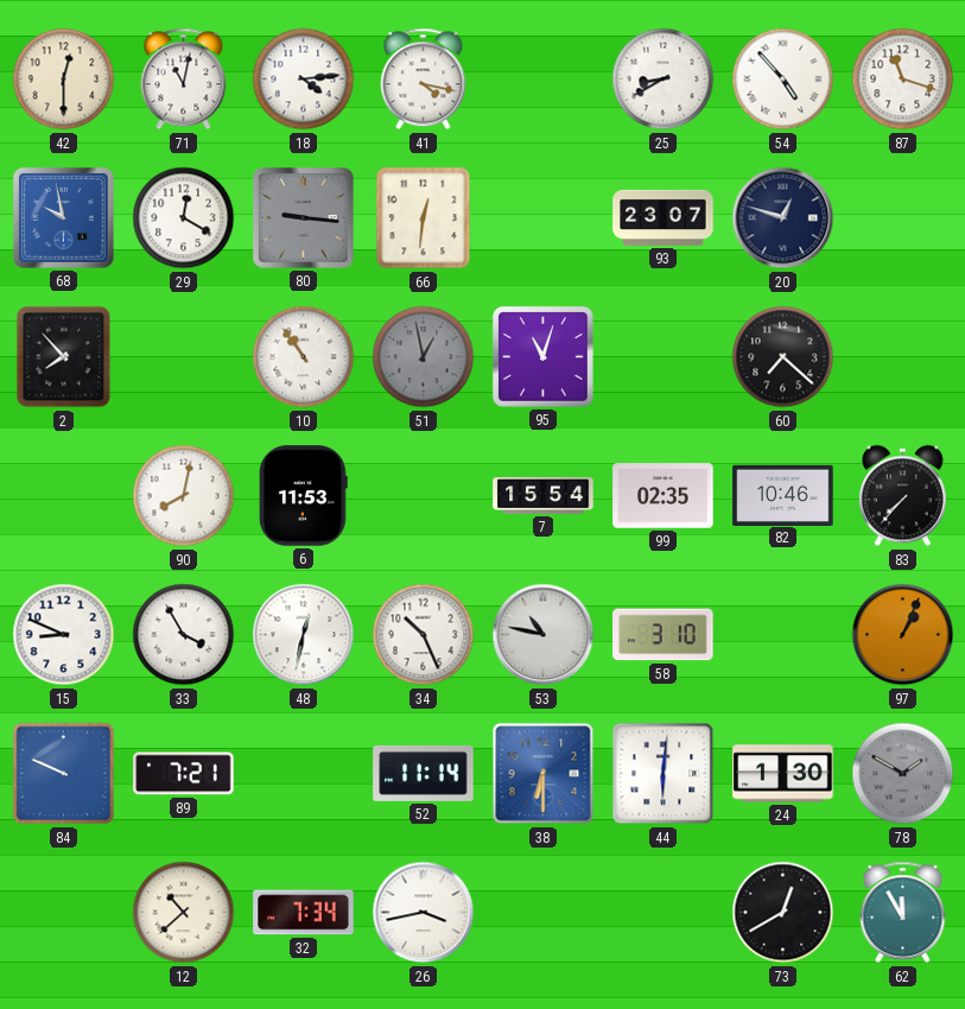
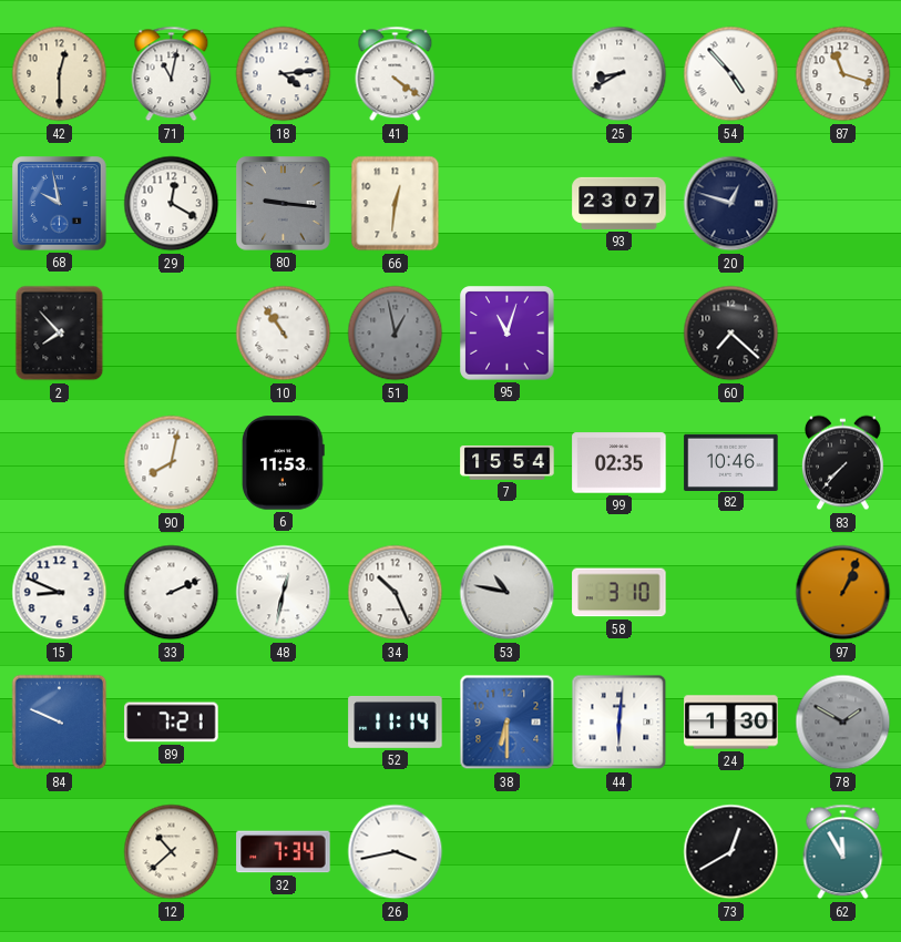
41: 4:17 -> 4:21
33: 3:55 -> 2:11
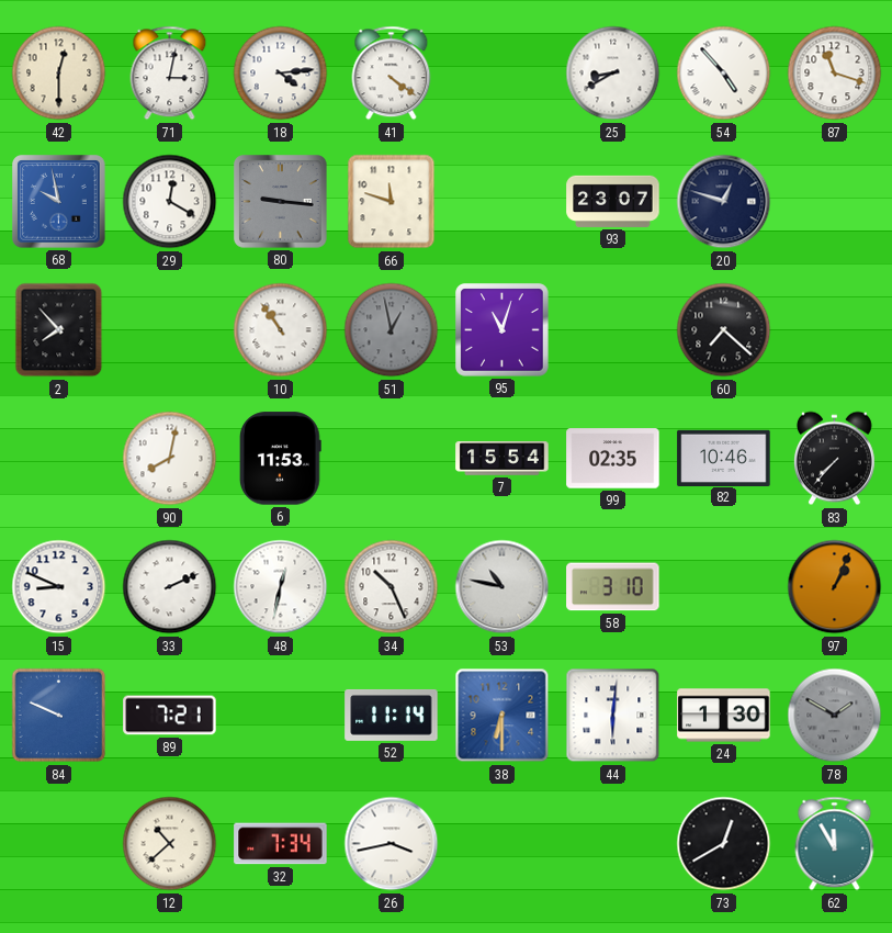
71: 11:02 -> 3:02
66: 12:31 -> 11:48
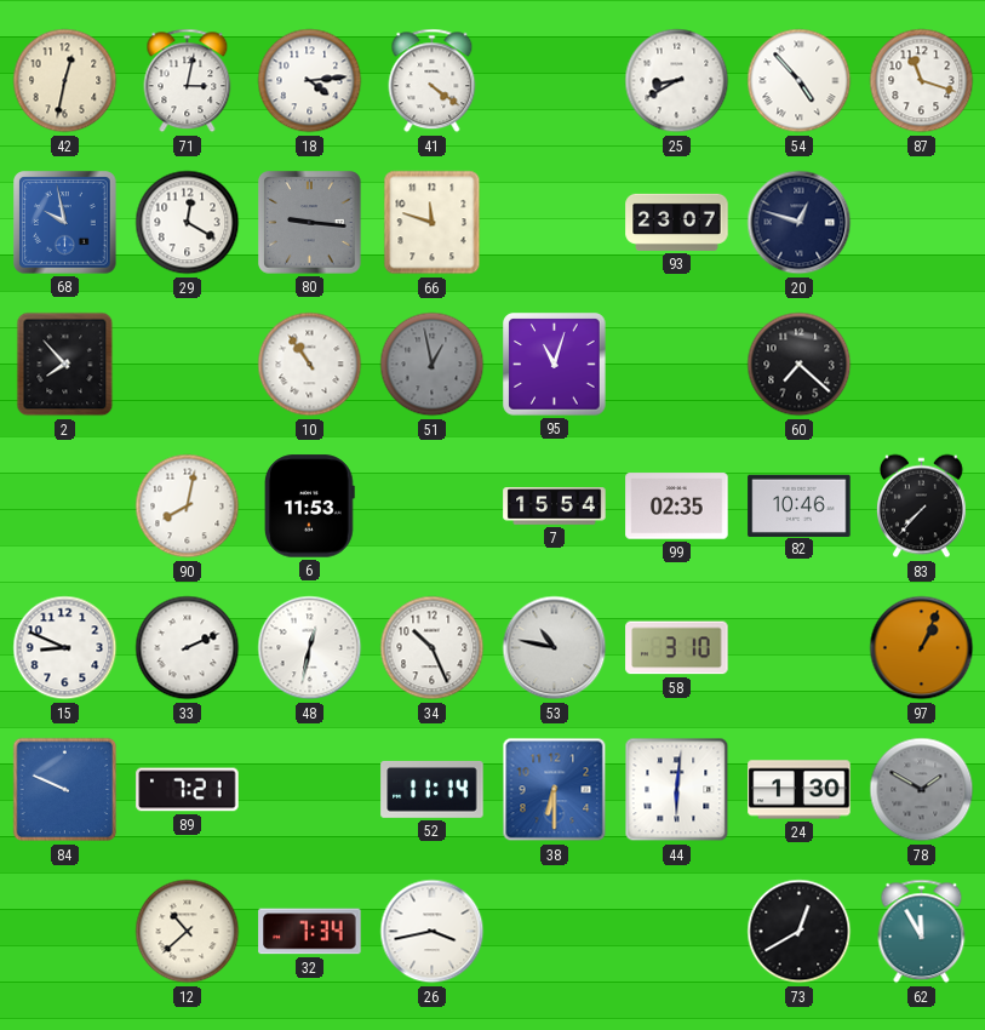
42: 12:30 -> 12:32
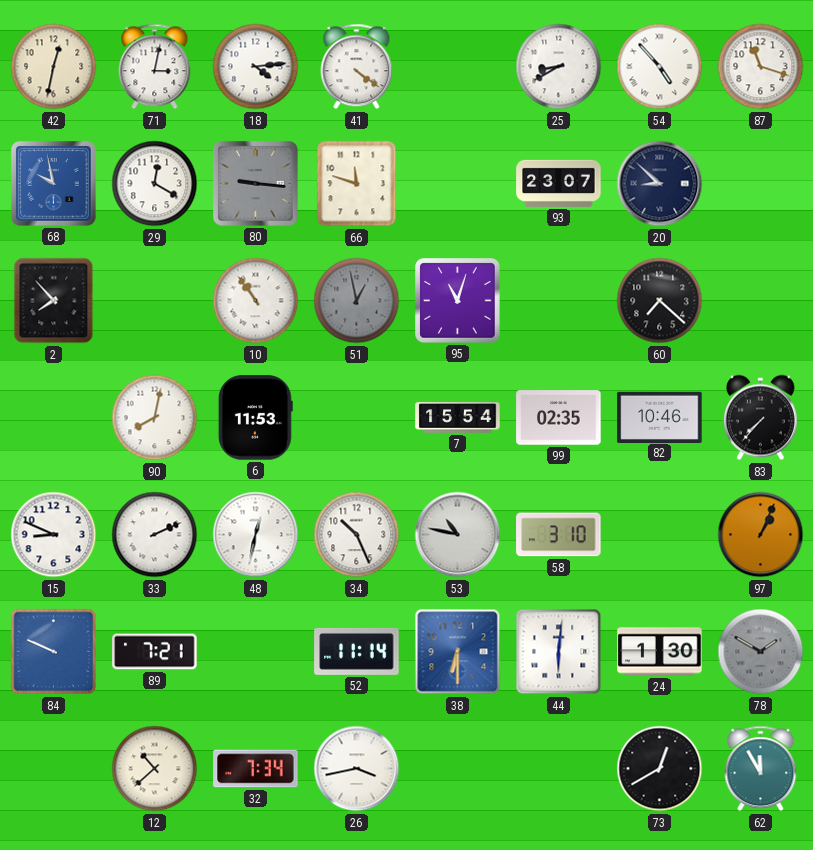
20: 12:48 -> 8:52
